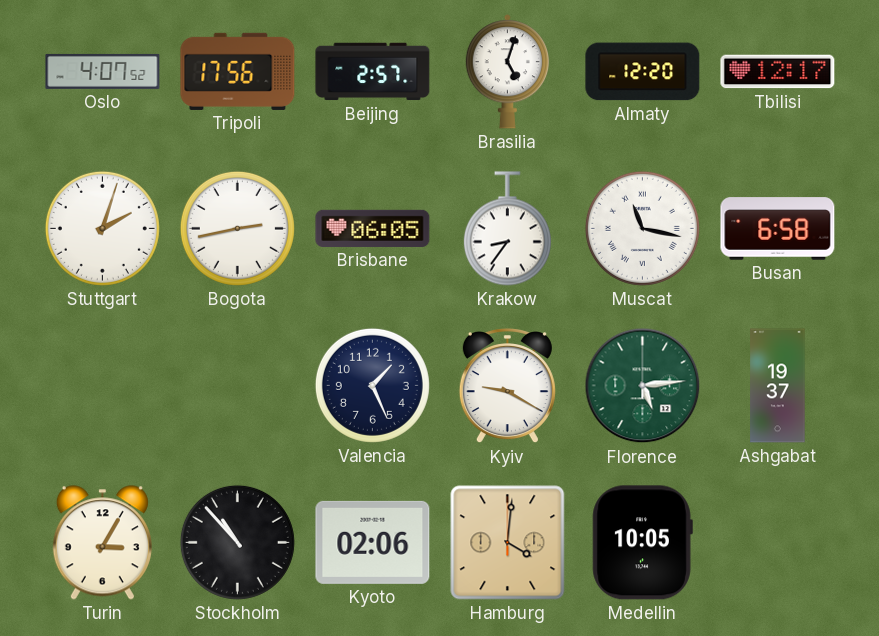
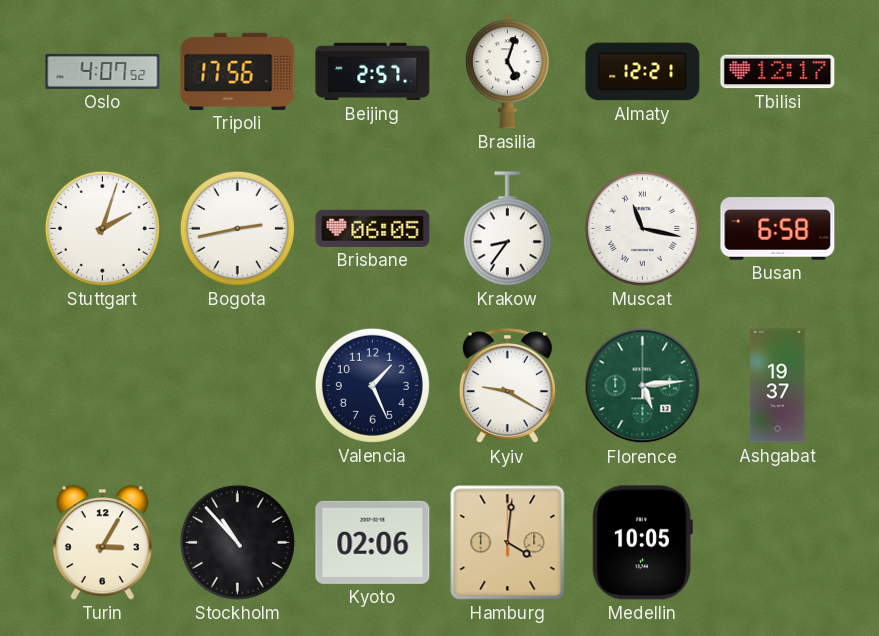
Almaty: 12:20 -> 12:21
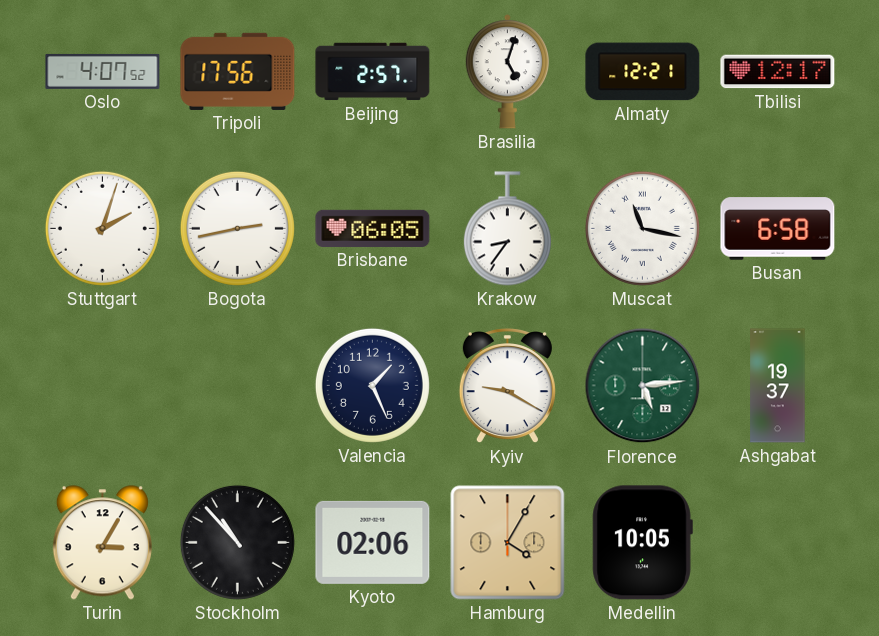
Hamburg: 4:01 -> 4:05
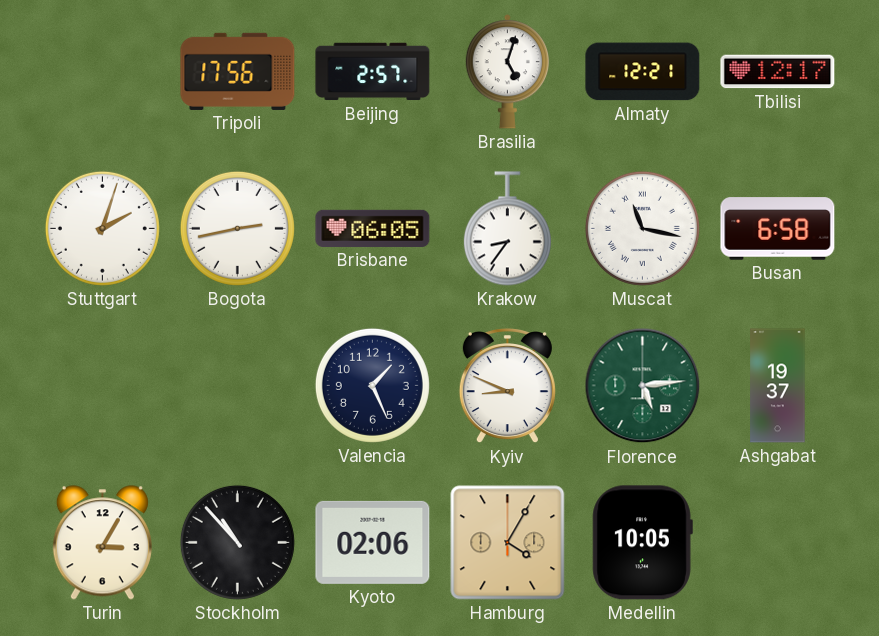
Oslo: 4:07 -> none
Kyiv: 9:20 -> 8:49
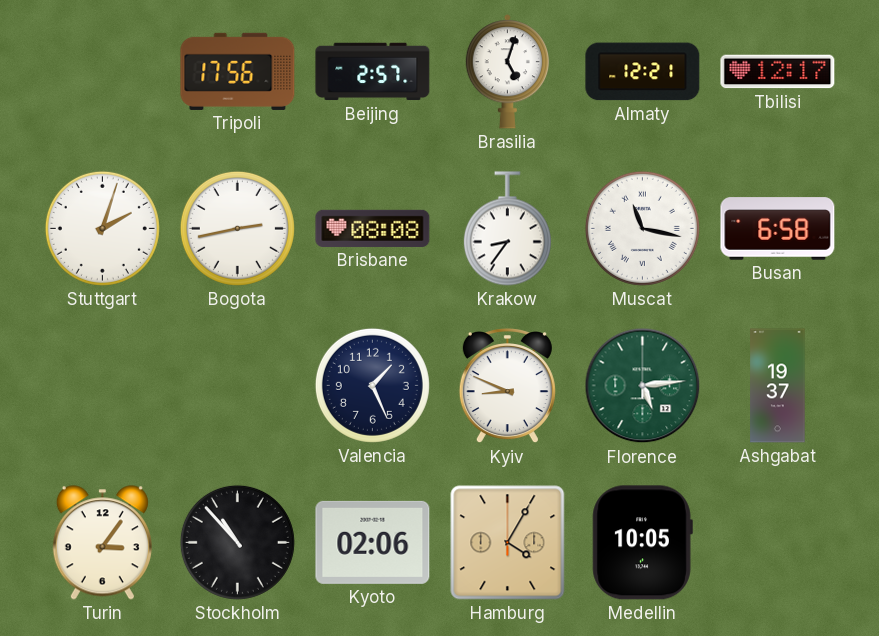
Brisbane: 06:05 -> 08:08
Turin: 3:05 -> 3:06
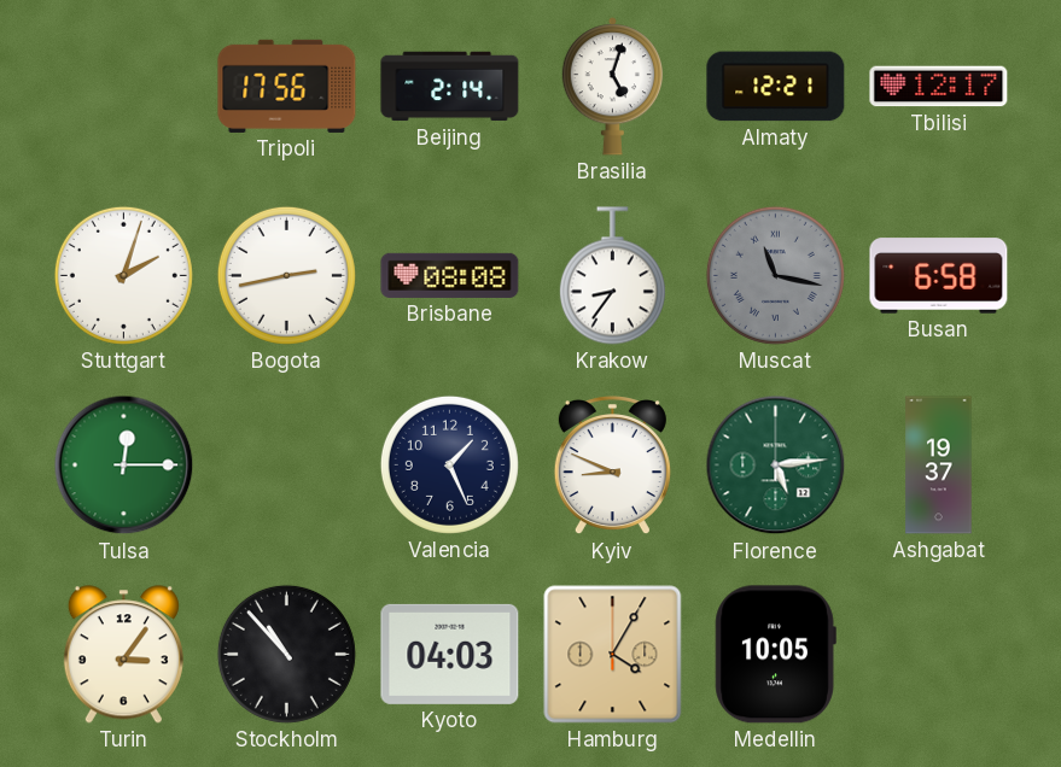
Beijing: 2:57 -> 2:14
Muscat dial: white -> grey
Tulsa: none -> 12:15
Kyoto: 02:06 -> 04:03
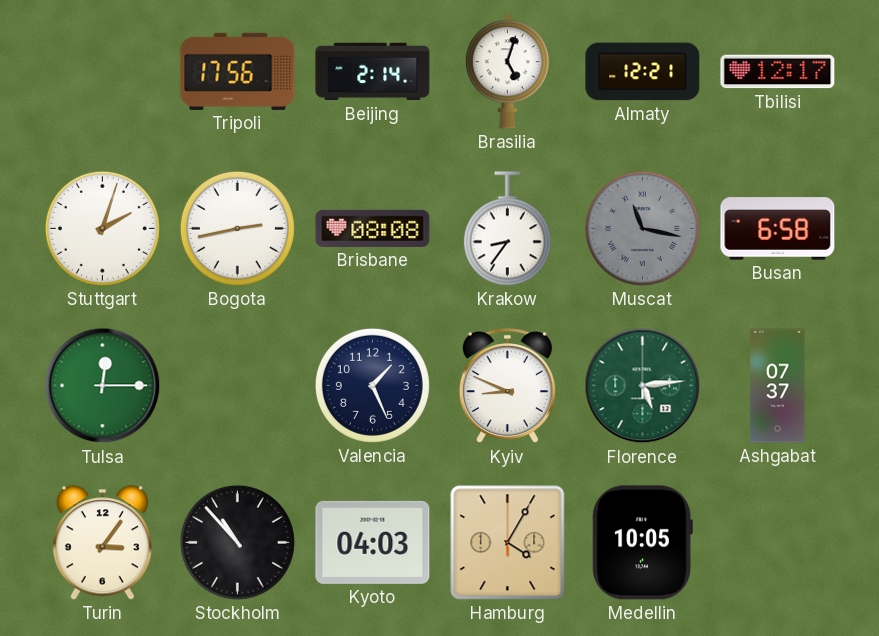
Ashgabat: 19:37 -> 07:37
